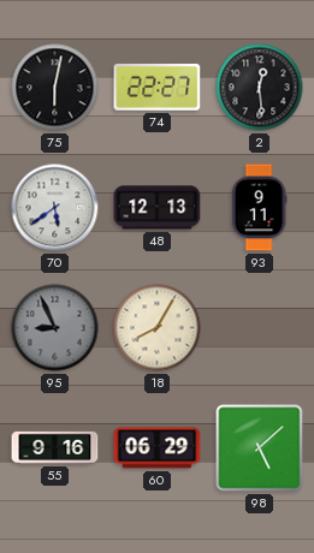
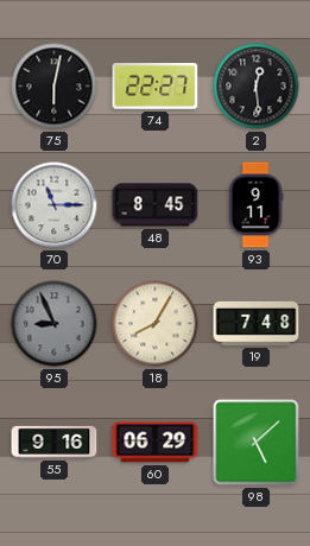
70: 5:39 -> 11:15
48: 12:13 -> 8:45
19: none -> 7:48
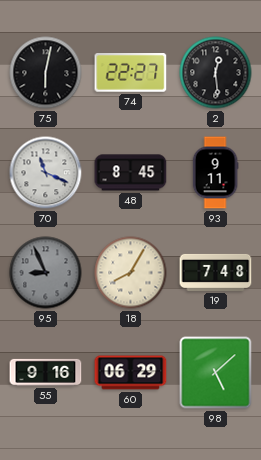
70: 11:15 -> 11:19
